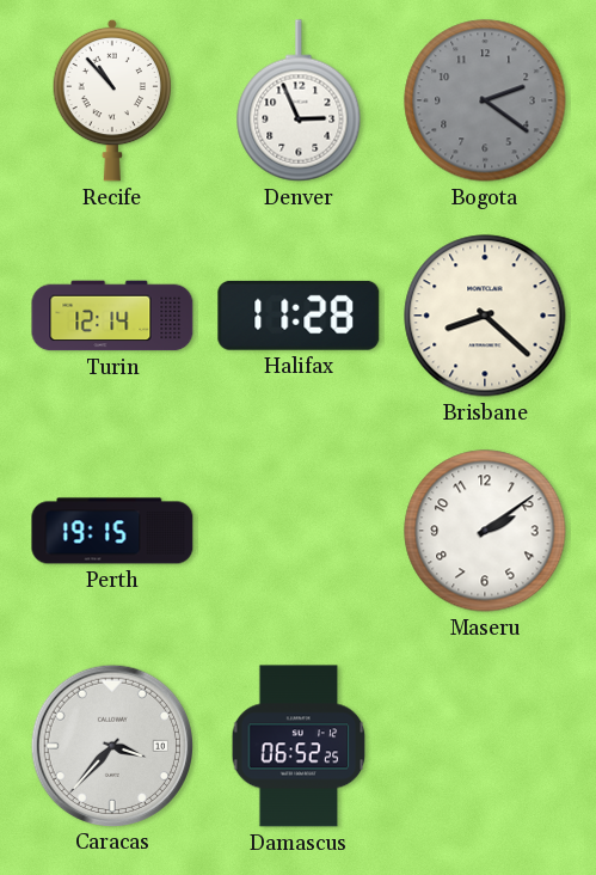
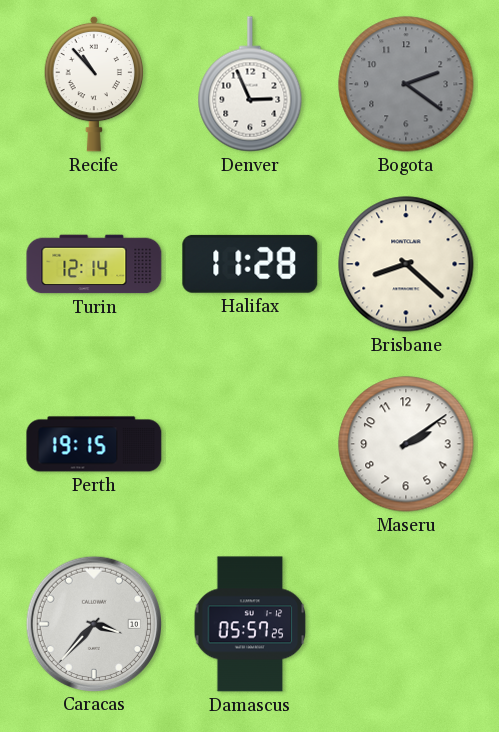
Damascus: 06:52 -> 05:57
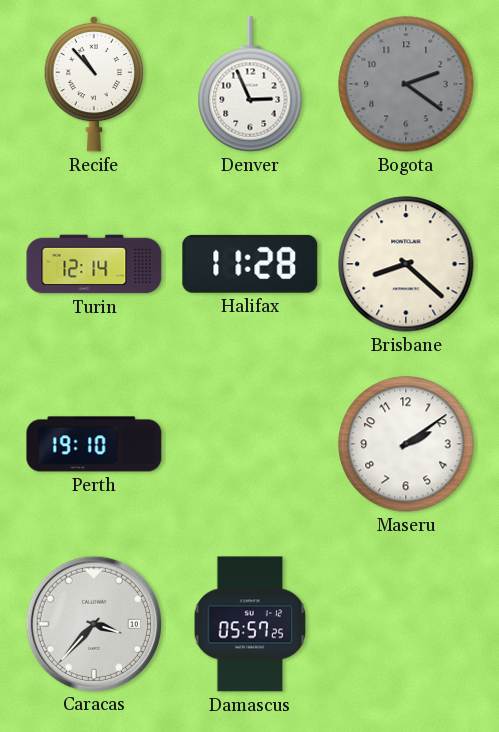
Perth: 19:15 -> 19:10
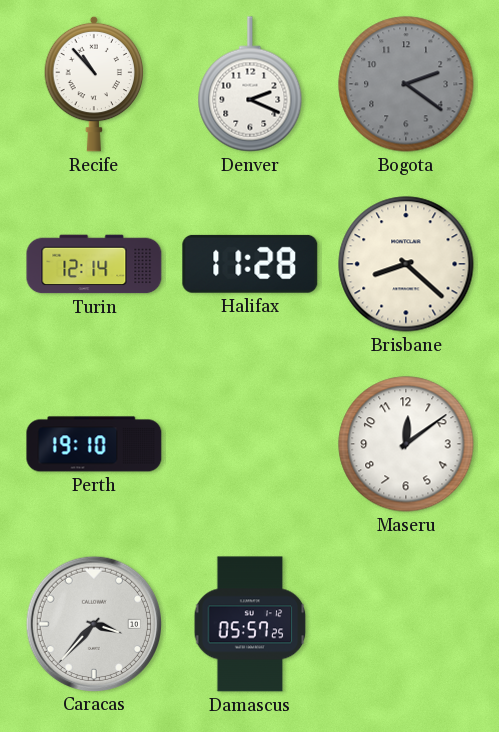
Denver: 2:56 -> 2:19
Maseru: 2:09 -> 12:09
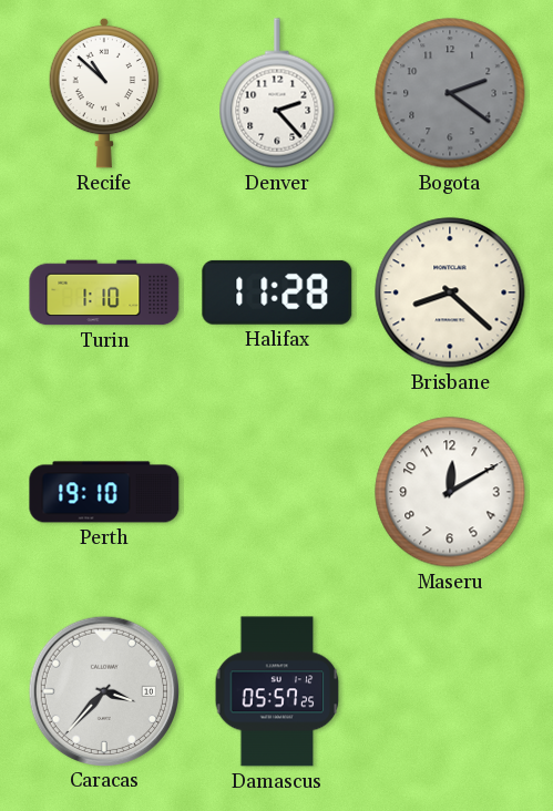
Recife: 10:53 -> 10:52
Denver: 2:19 -> 2:23
Turin: 12:14 -> 1:10
Maseru: 12:09 -> 12:10
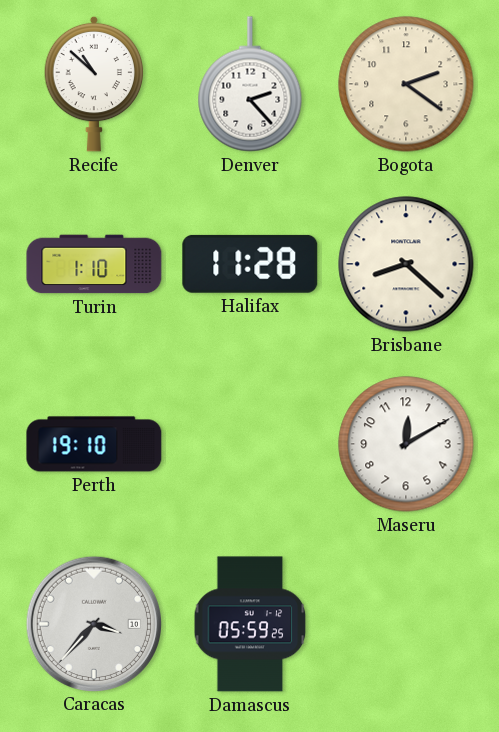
Bogota dial: grey -> cream
Damascus: 05:57 -> 05:59
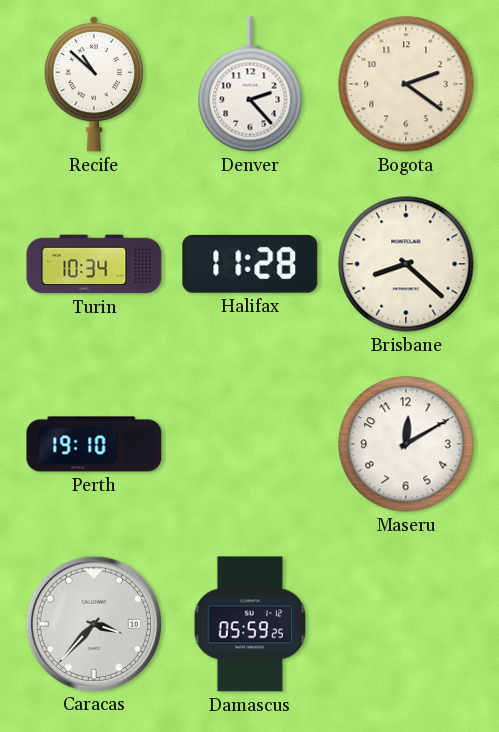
Turin: 1:10 -> 10:34
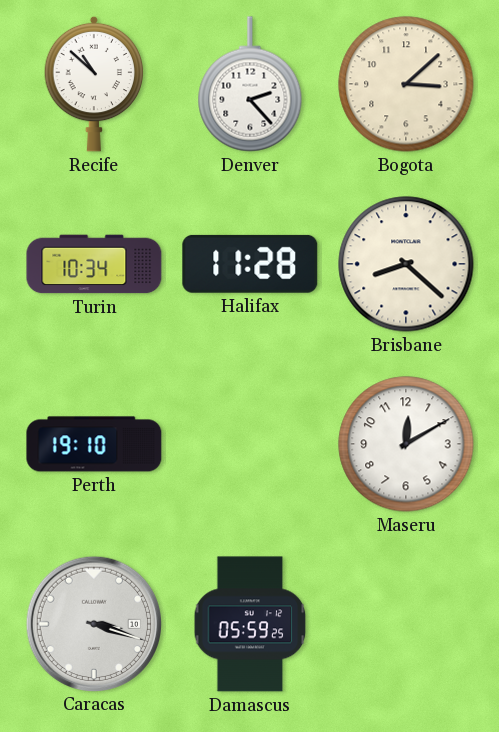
Bogota: 2:21 -> 3:08
Caracas: 3:37 -> 3:18
